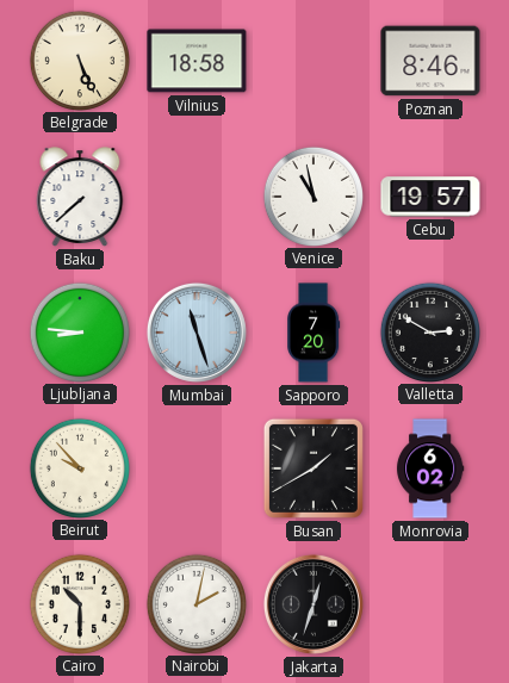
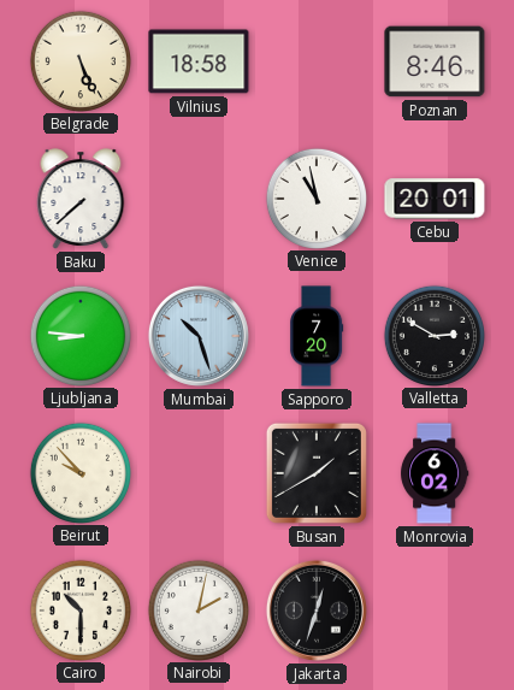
Cebu: 19:57 -> 20:01
Mumbai: 11:27 -> 10:27
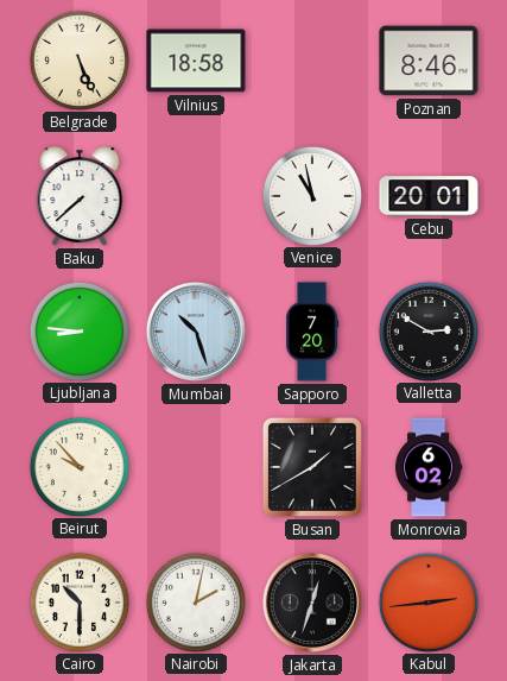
Kabul: none -> 2:44
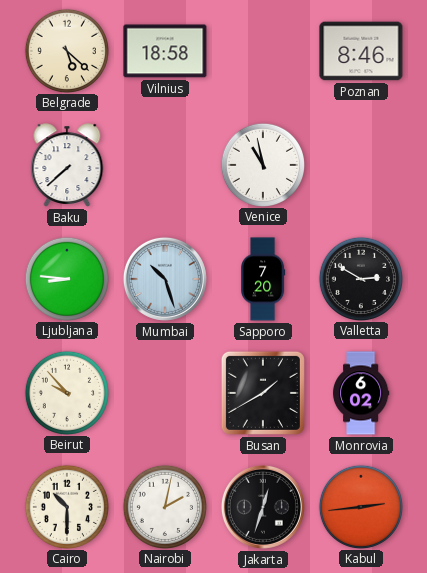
Belgrade: 5:26 -> 5:22
Cebu: 20:01 -> none
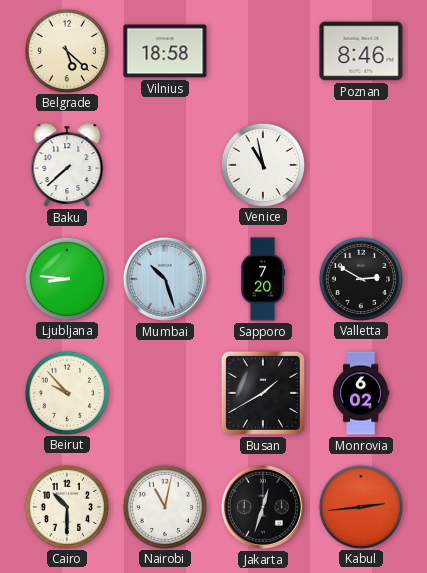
Nairobi: 2:02 -> 11:02
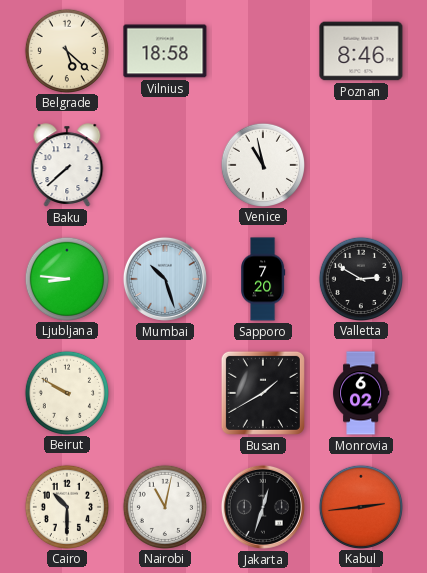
Beirut: 9:53 -> 9:50
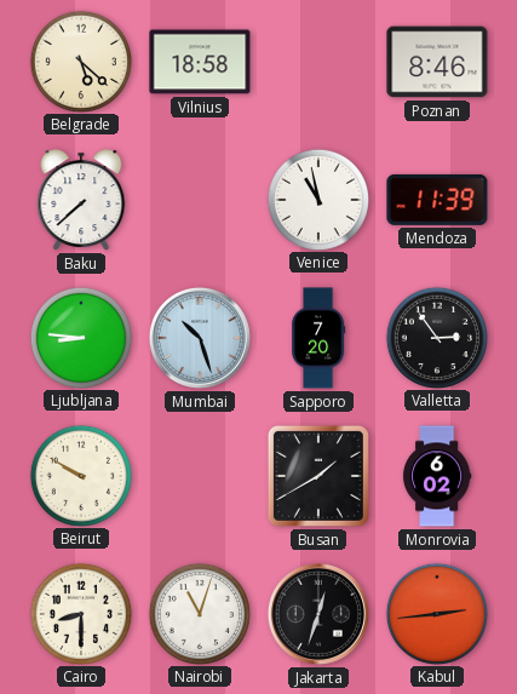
Mendoza: none -> 11:39
Valletta: 2:50 -> 2:54
Cairo: 10:30 -> 8:30
Nairobi: 11:02 -> 11:03
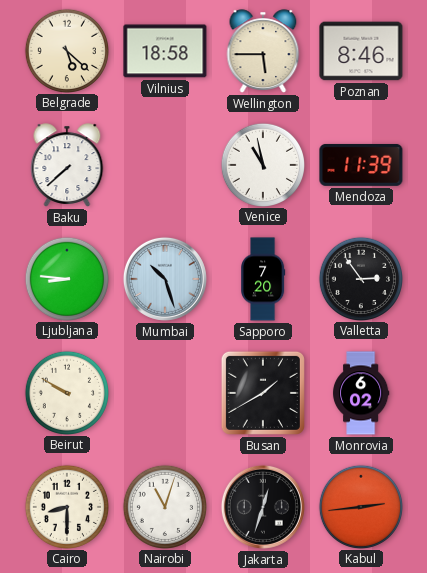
Wellington: none -> 5:45
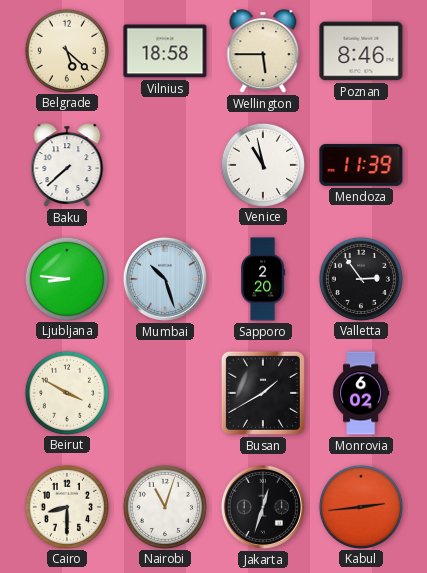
Sapporo: 7:20 -> 2:20
Beirut: 9:50 -> 3:50
